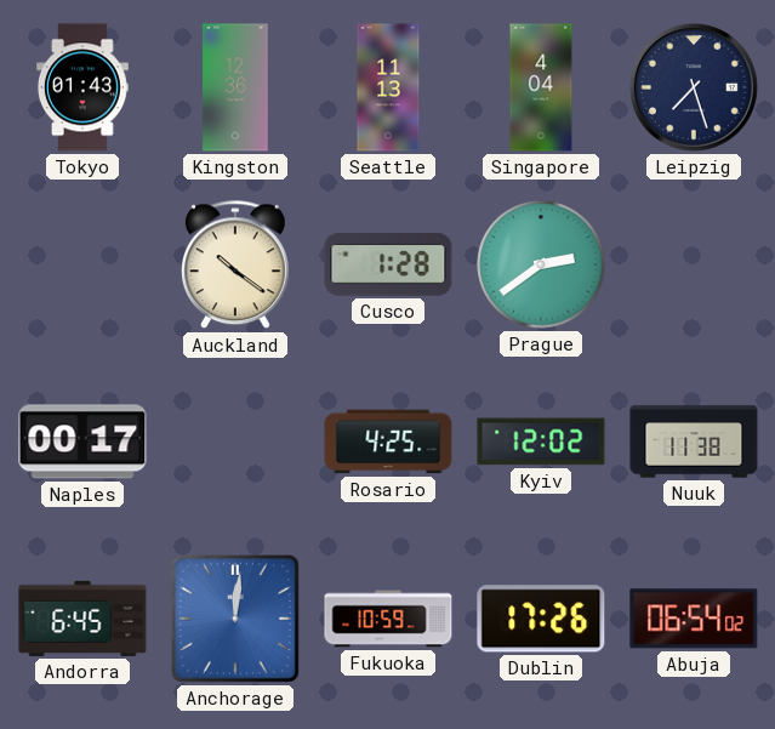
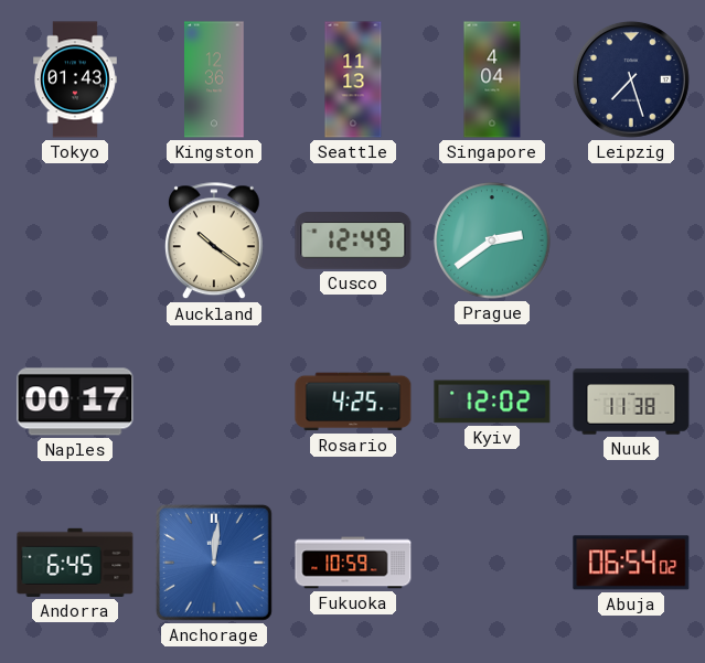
Cusco: 1:28 -> 12:49
Dublin: 17:26 -> none
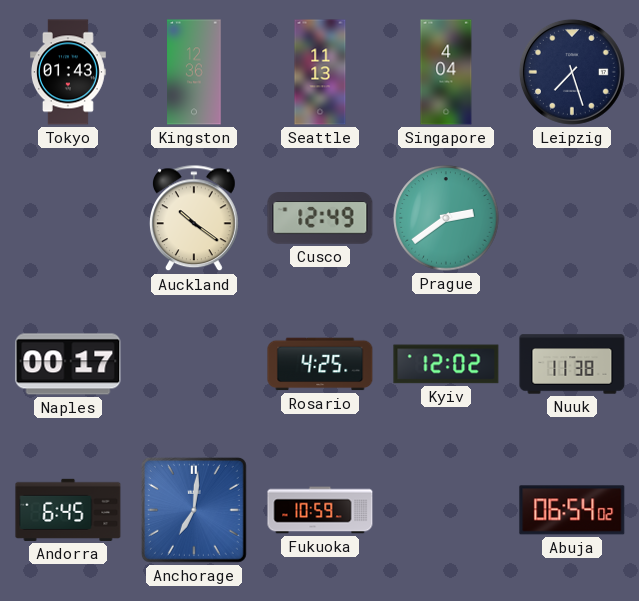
Anchorage: 12:01 -> 7:01
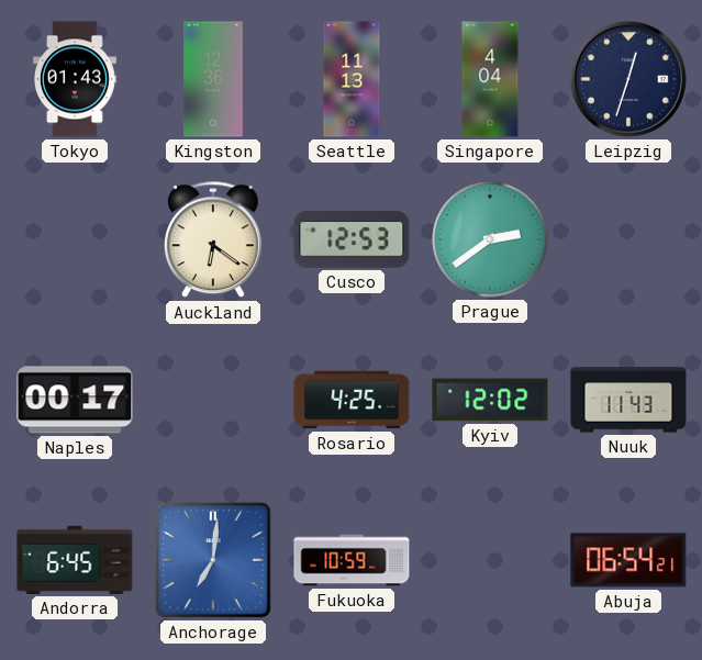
Leipzig: 7:27 -> 12:33
Auckland: 10:21 -> 6:21
Cusco: 12:49 -> 12:53
Nuuk: 11:38 -> 11:43
Abuja: 06:54:02 -> 06:54:21
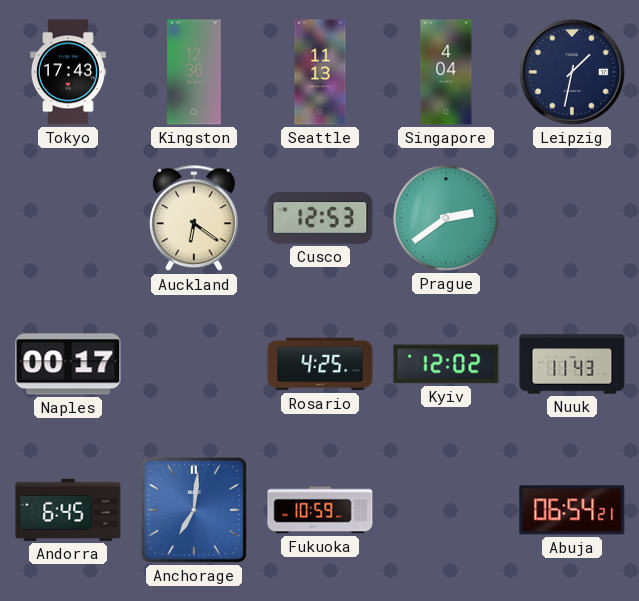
Tokyo: 01:43 -> 17:43
Leipzig: 12:33 -> 1:32
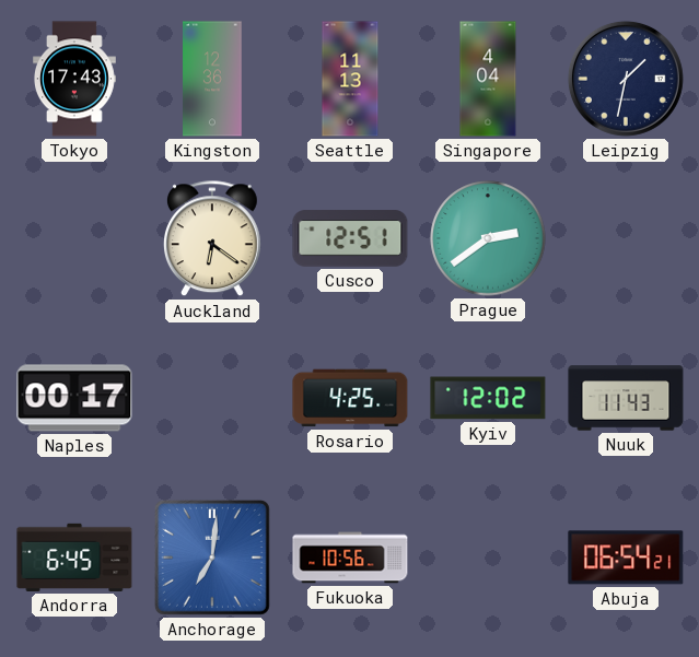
Cusco: 12:53 -> 12:51
Fukuoka: 10:59 -> 10:56
